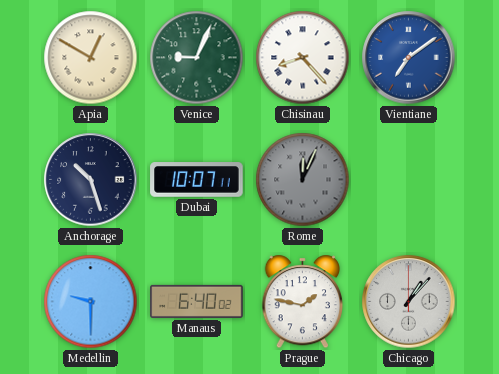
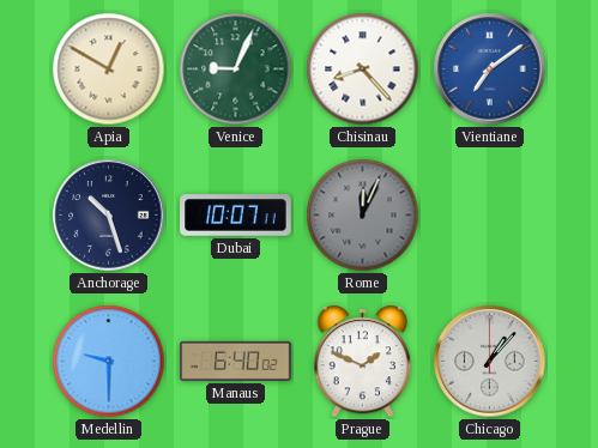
Prague: 1:47 -> 1:49
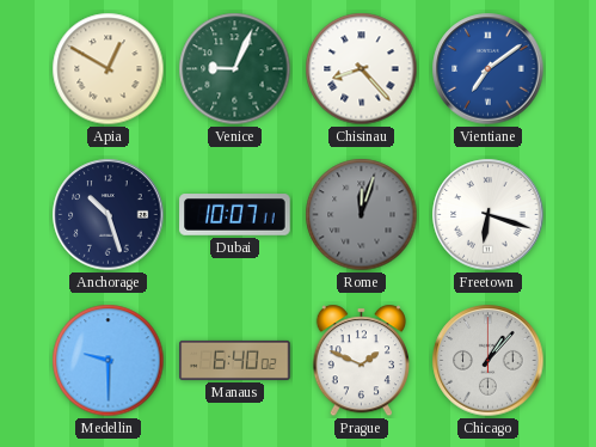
Rome: 12:04 -> 12:03
Freetown: none -> 6:18
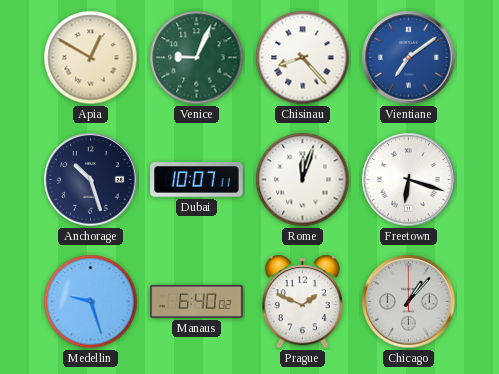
Rome dial: grey -> white
Medellin: 9:30 -> 9:27
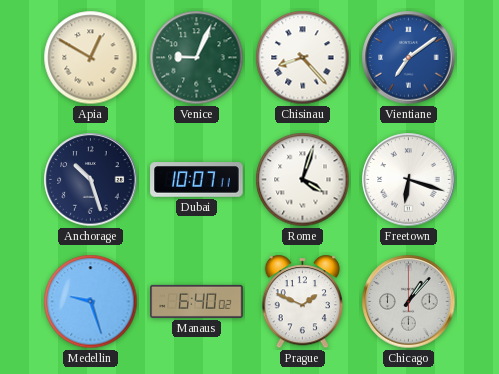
Rome: 12:03 -> 4:03
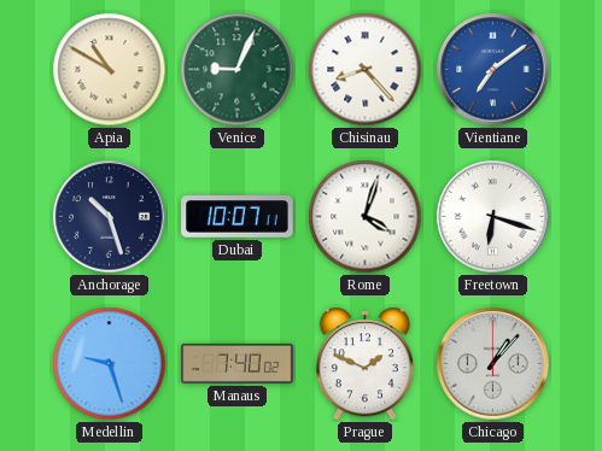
Apia: 12:50 -> 10:50
Manaus: 6:40 -> 7:40
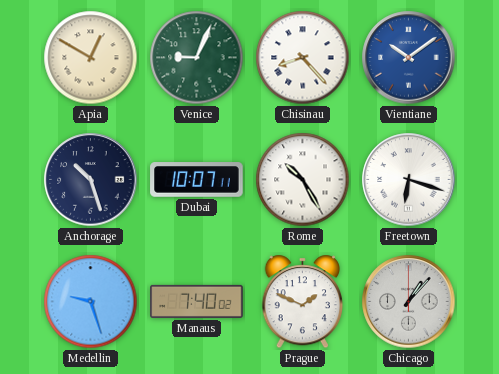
Apia: 10:50 -> 12:50
Vientiane: 7:09 -> 10:09
Rome: 4:03 -> 10:25
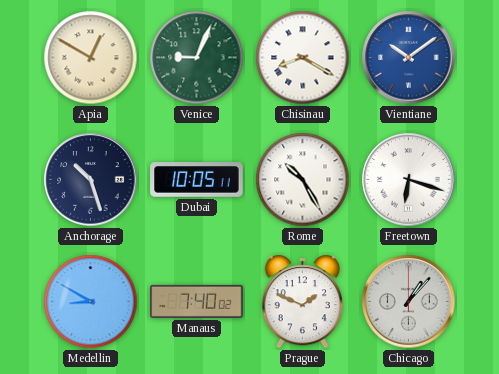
Chisinau: 8:23 -> 8:20
Dubai: 10:07 -> 10:05
Medellin: 9:27 -> 8:50
